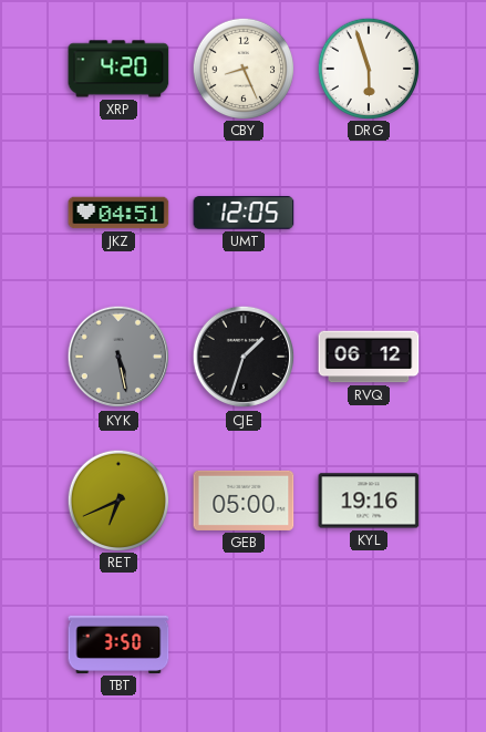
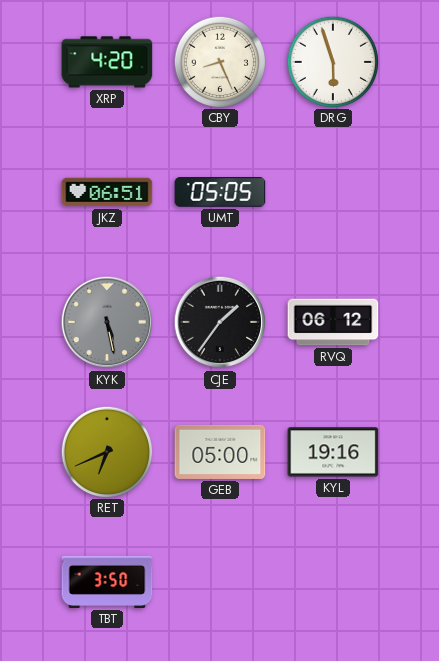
JKZ: 04:51 -> 06:51
UMT: 12:05 -> 05:05
CJE: 1:33 -> 1:36
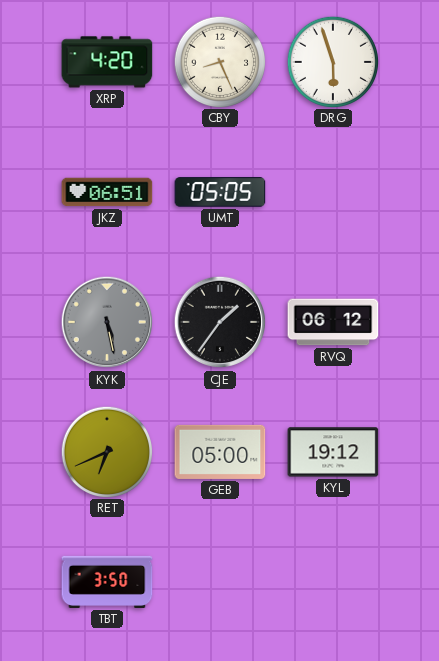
KYL: 19:16 -> 19:12
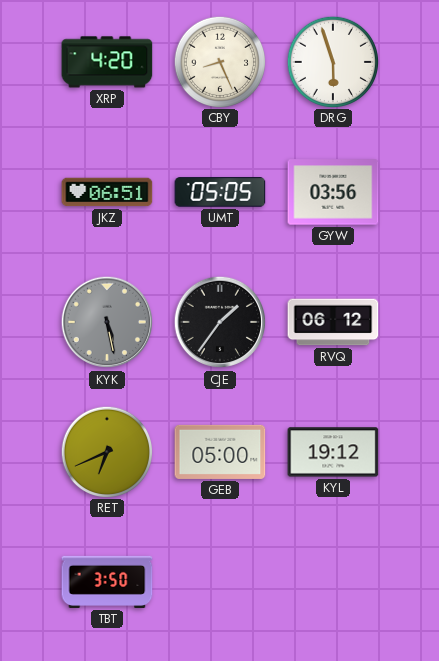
GYW: none -> 03:56
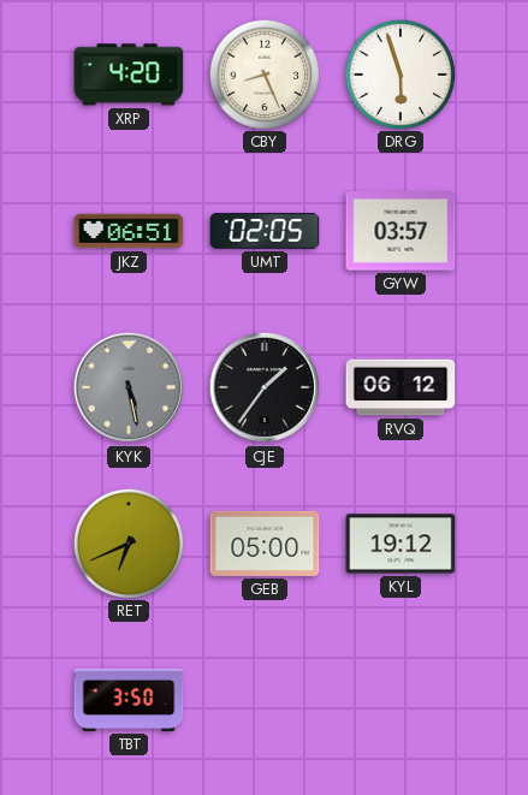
UMT: 05:05 -> 02:05
GYW: 03:56 -> 03:57
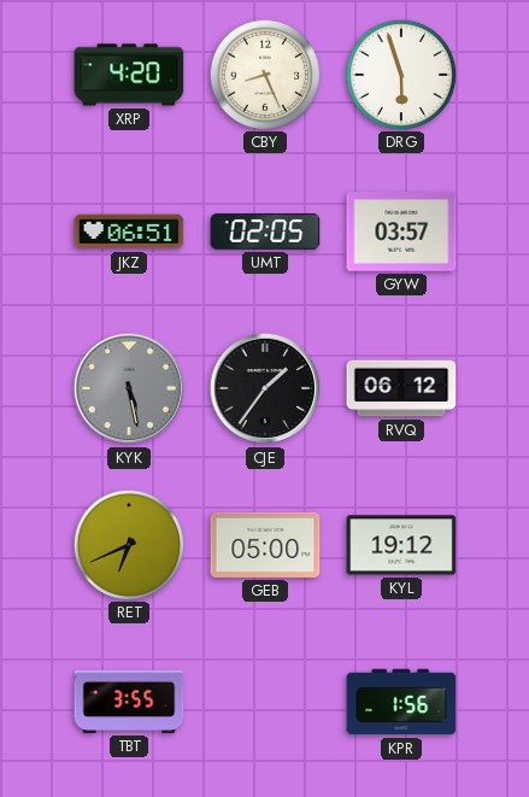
TBT: 3:50 -> 3:55
KPR: none -> 1:56
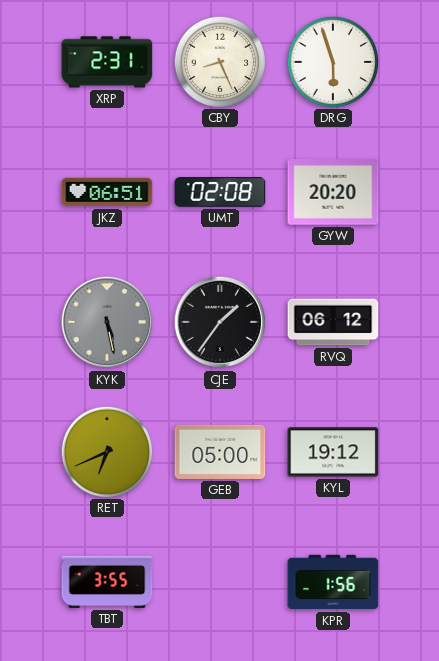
XRP: 4:20 -> 2:31
UMT: 02:05 -> 02:08
GYW: 03:57 -> 20:20
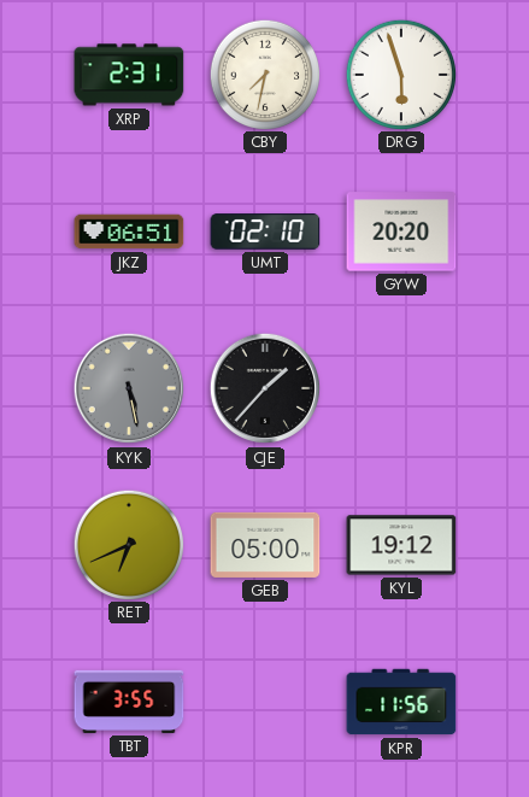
CBY: 8:26 -> 7:32
UMT: 02:08 -> 02:10
CJE: 1:36 -> 1:37
RVQ: 06:12 -> none
KPR: 1:56 -> 11:56
